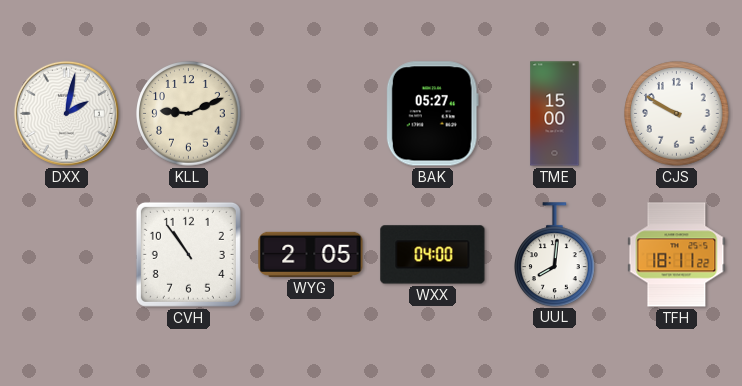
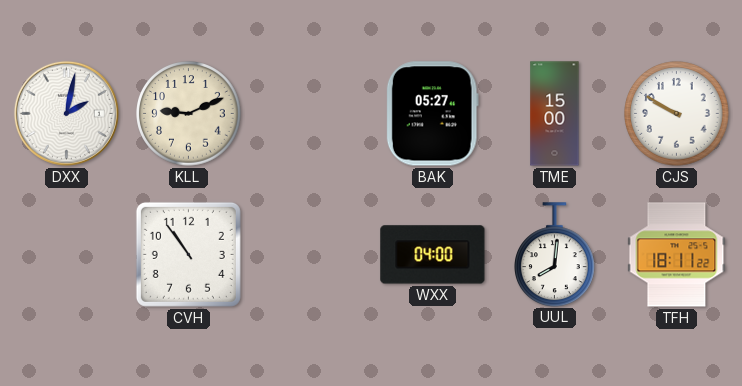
WYG: 2:05 -> none
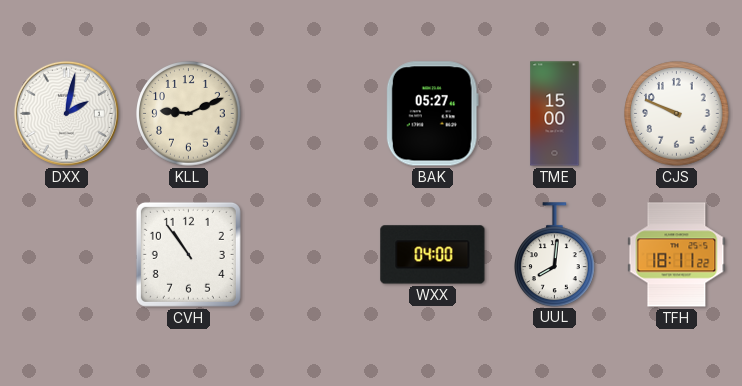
CJS: 9:50 -> 9:49
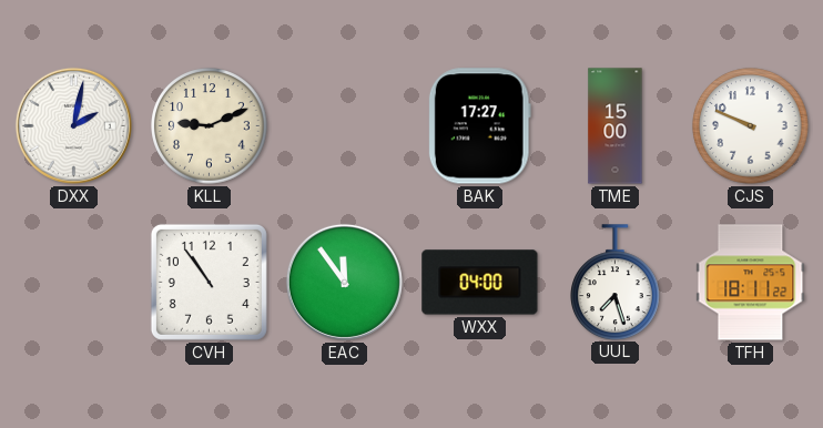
BAK: 05:27 -> 17:27
EAC: none -> 11:54
UUL: 8:01 -> 7:27
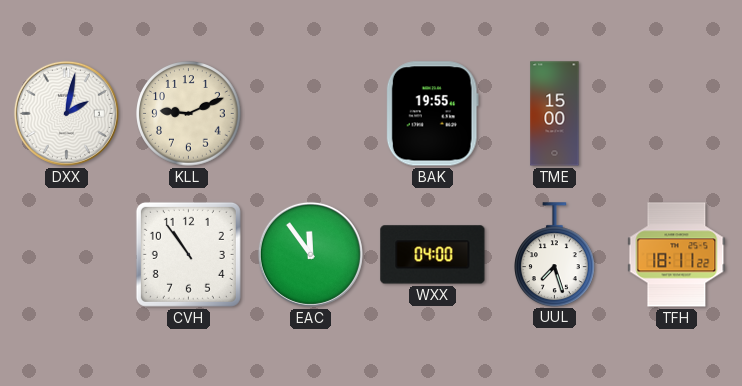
BAK: 17:27 -> 19:55
CJS: 9:49 -> none
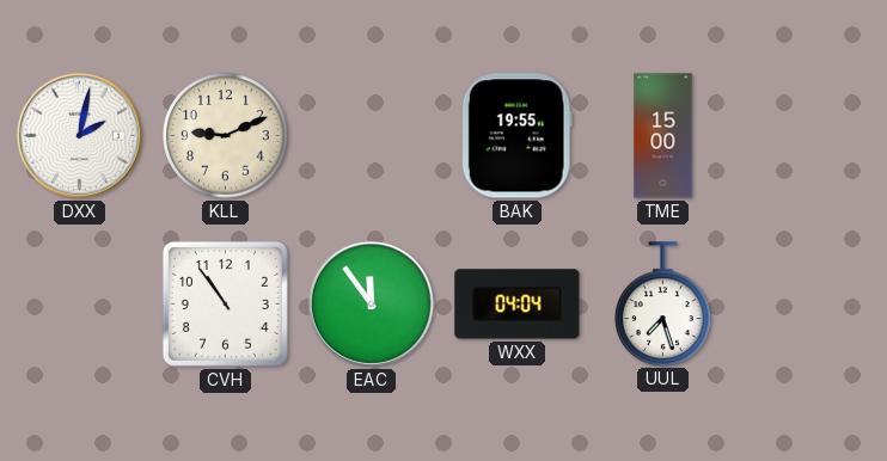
WXX: 04:00 -> 04:04
TFH: 18:11 -> none
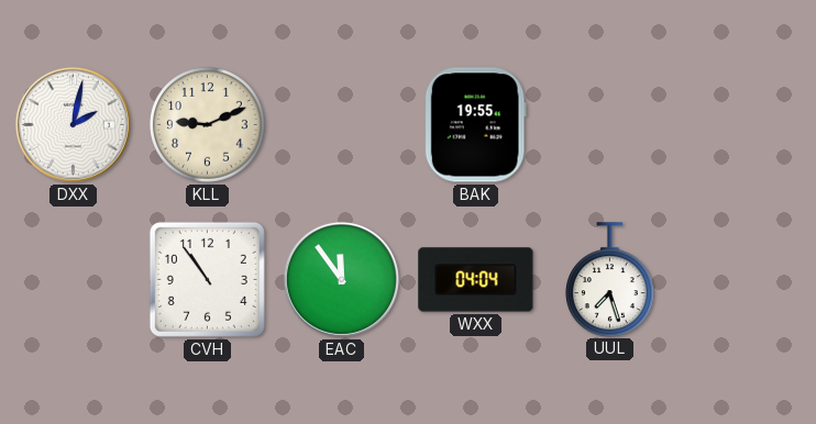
TME: 15:00 -> none
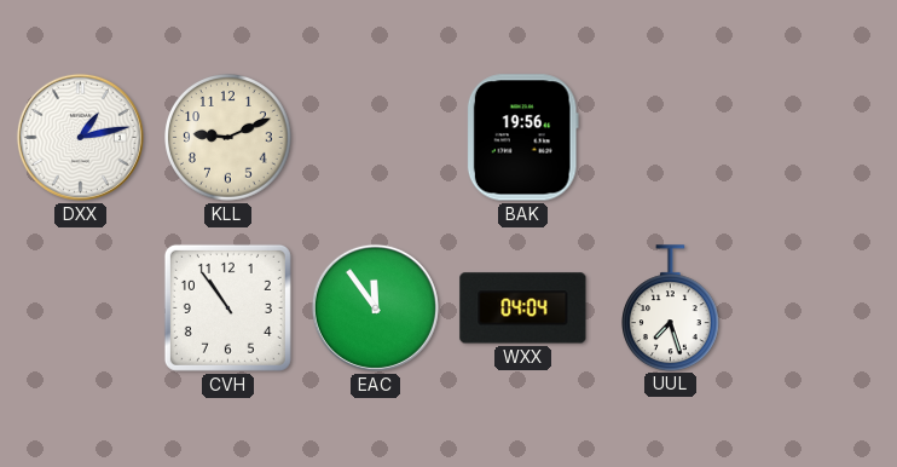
DXX: 2:02 -> 1:13
BAK: 19:55 -> 19:56
